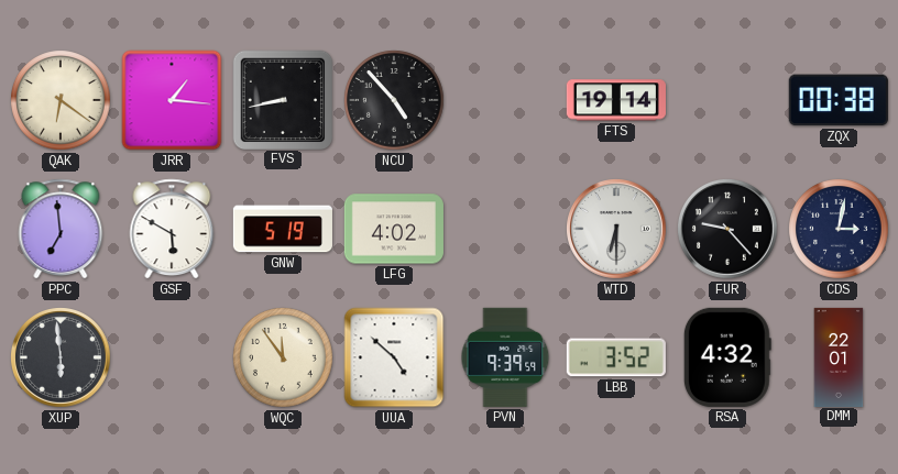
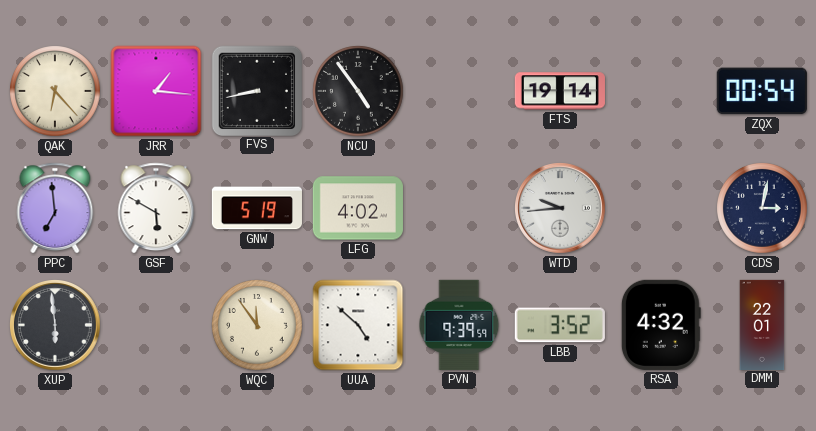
QAK: 6:21 -> 6:23
NCU: 4:53 -> 4:54
ZQX: 00:38 -> 00:54
WTD: 6:30 -> 9:44
FUR: 9:23 -> none
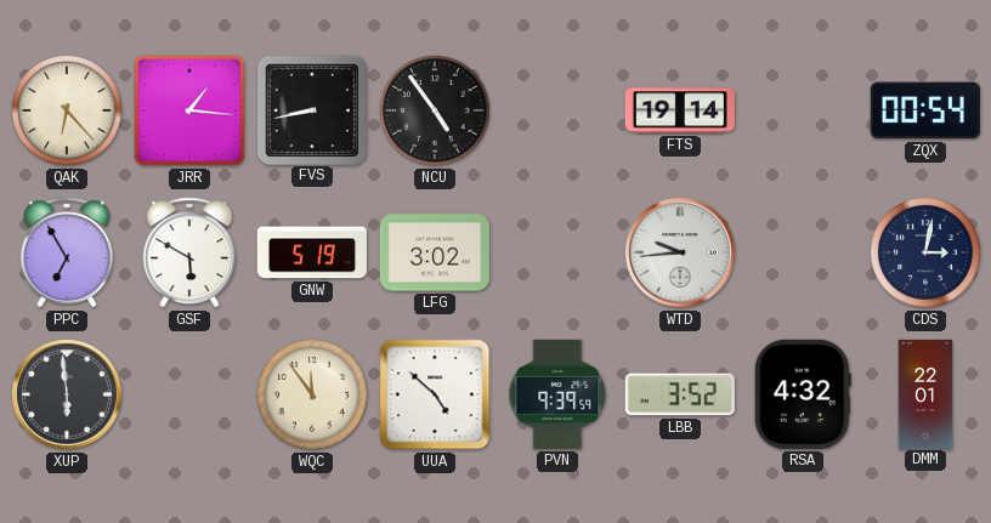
PPC: 6:59 -> 6:55
LFG: 4:02 -> 3:02
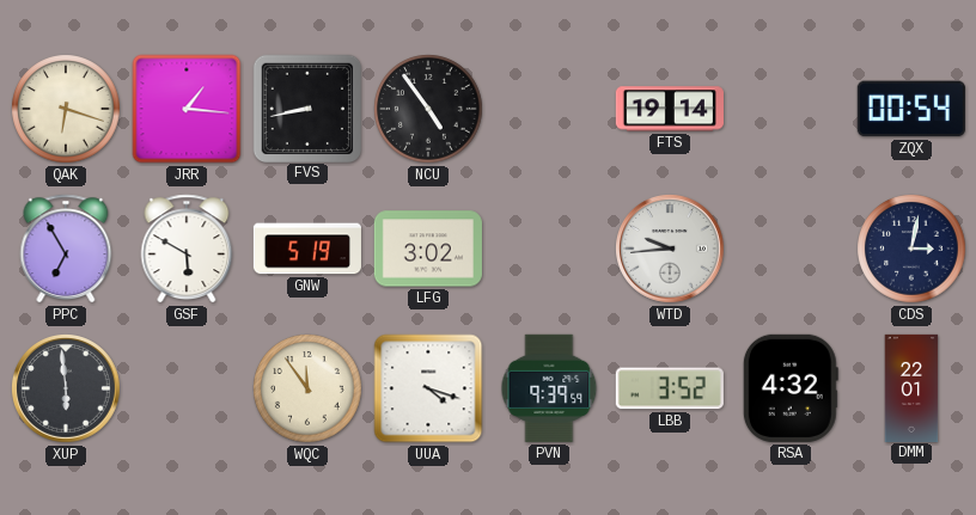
QAK: 6:23 -> 6:18
UUA: 4:52 -> 4:18
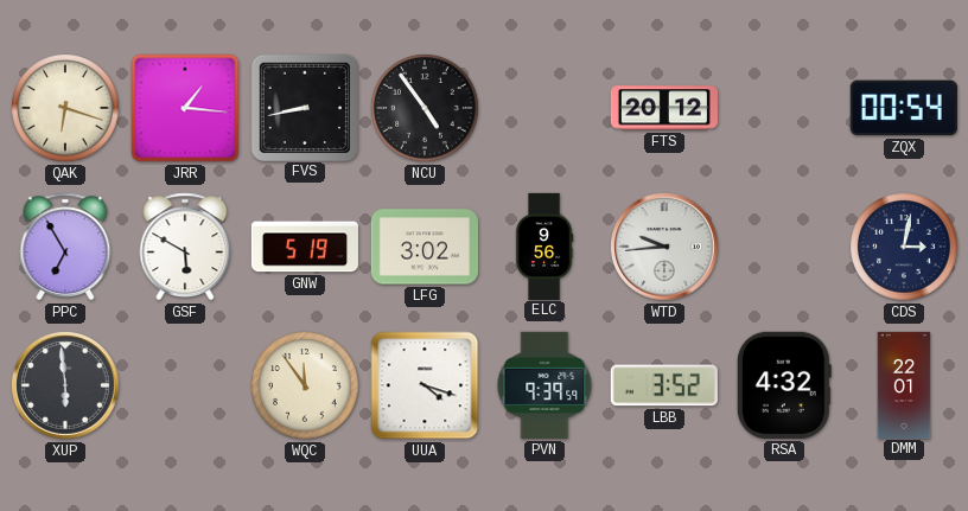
FTS: 19:14 -> 20:12
ELC: none -> 9:56
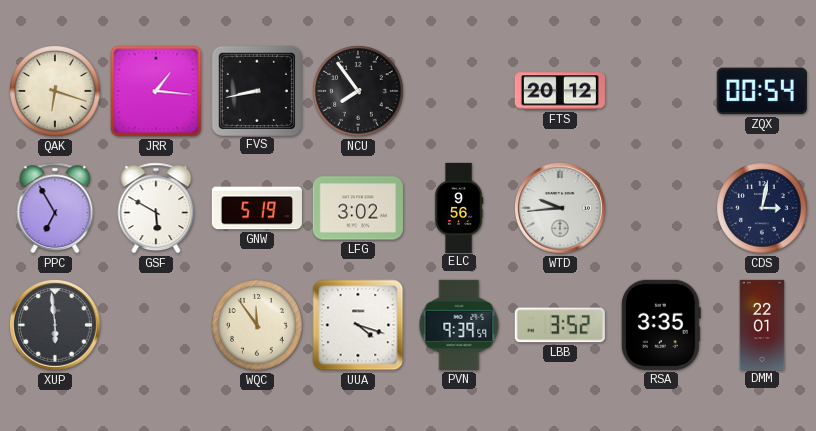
NCU: 4:54 -> 7:54
RSA: 4:32 -> 3:35
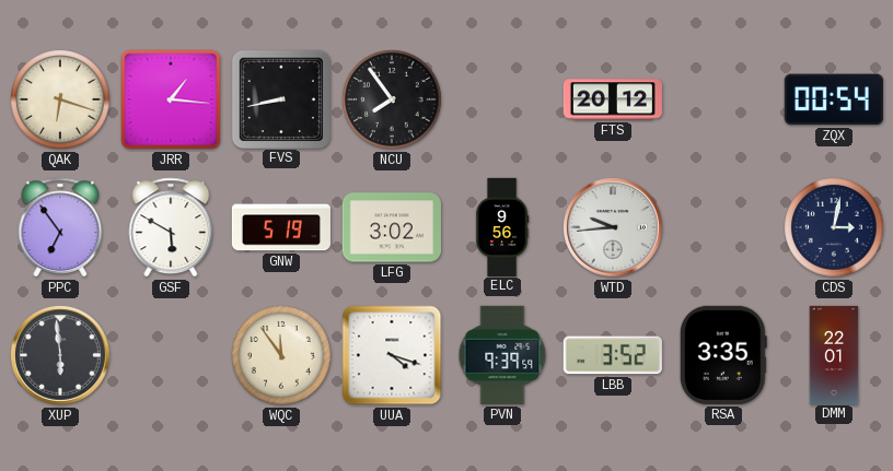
PPC: 6:55 -> 6:54
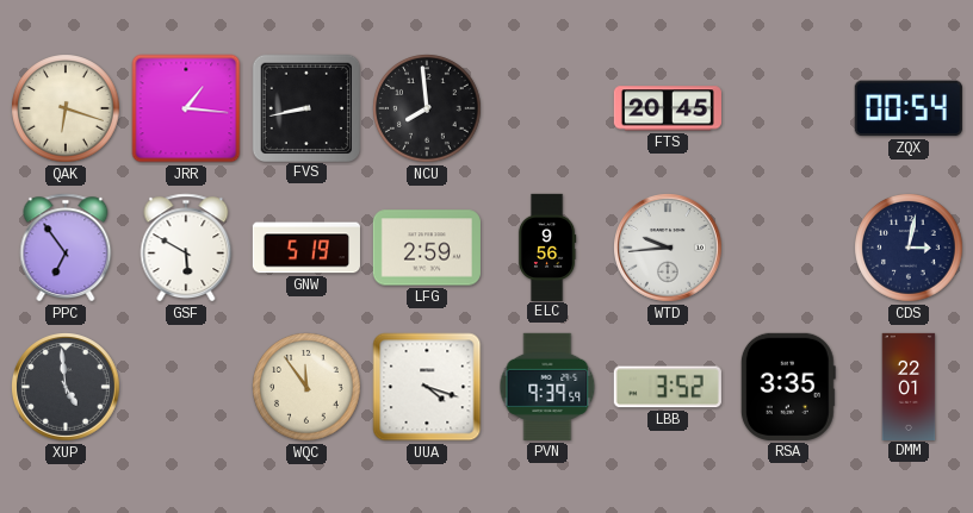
NCU: 7:54 -> 7:59
FTS: 20:12 -> 20:45
LFG: 3:02 -> 2:59
XUP: 5:59 -> 4:59
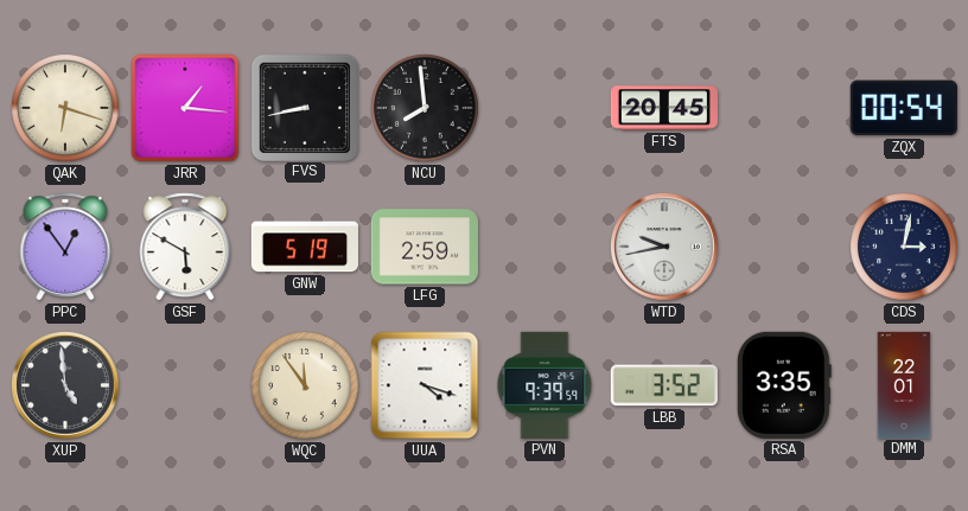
PPC: 6:54 -> 12:54
ELC: 9:56 -> none
WTD: 9:44 -> 9:43
